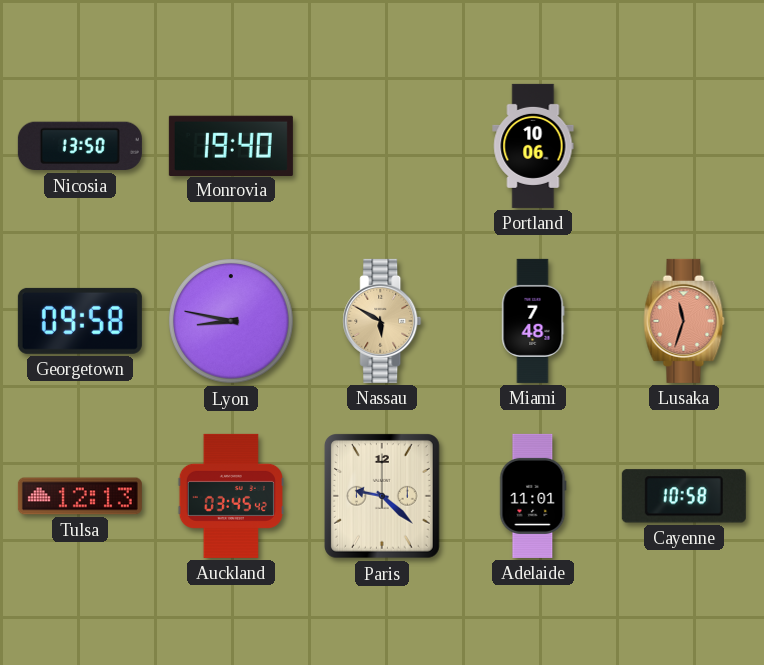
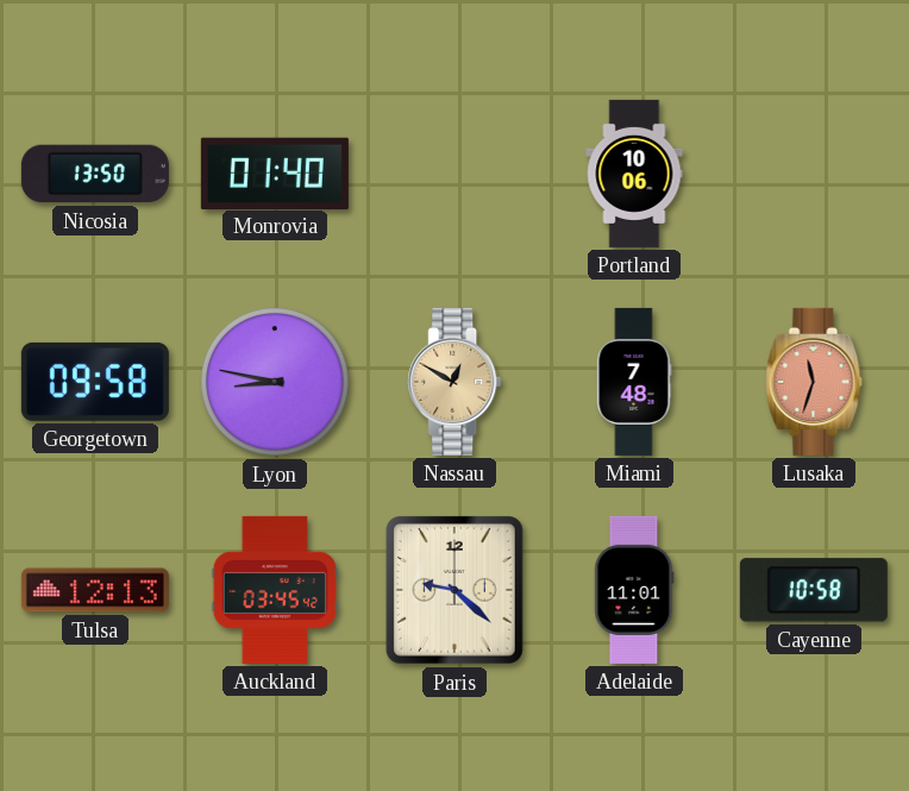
Monrovia: 19:40 -> 01:40
Nassau: 5:50 -> 12:50
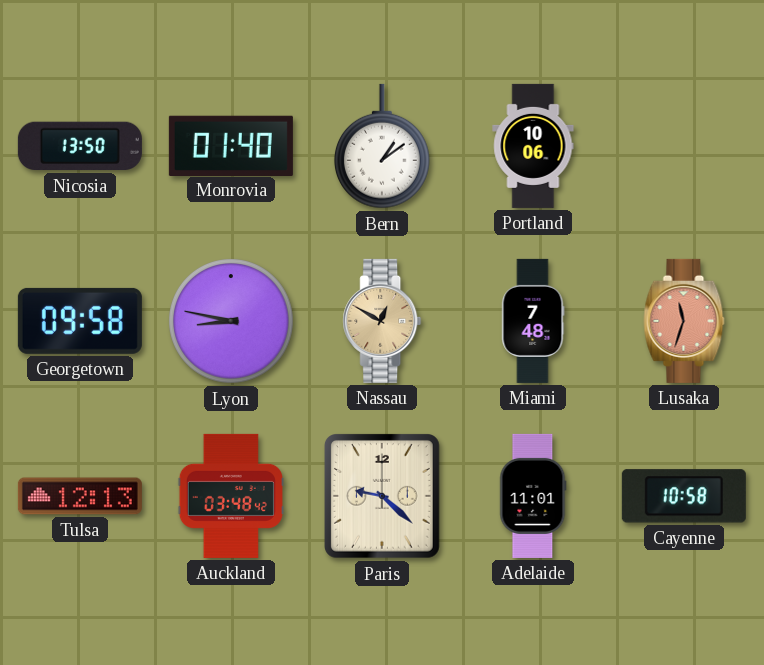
Bern: none -> 1:09
Auckland: 03:45 -> 03:48
